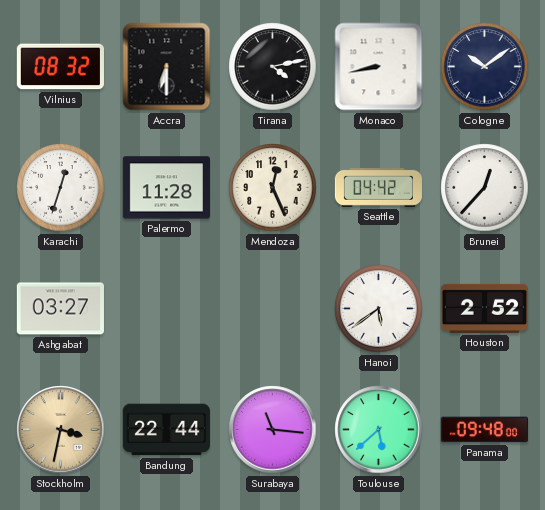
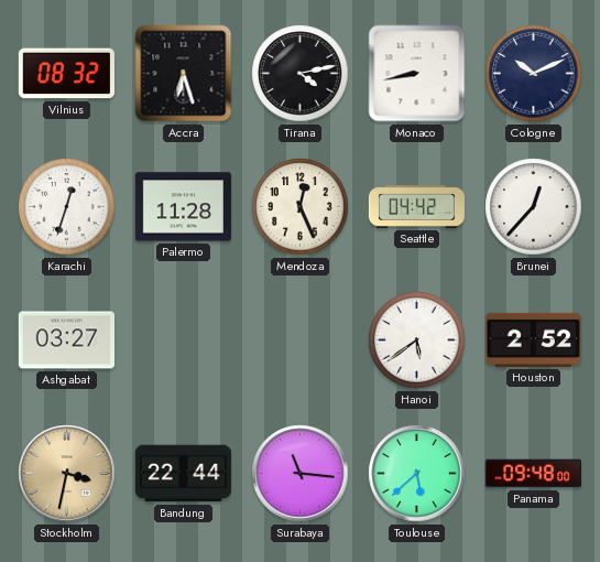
Accra: 6:30 -> 6:27
Cologne: 10:09 -> 10:11
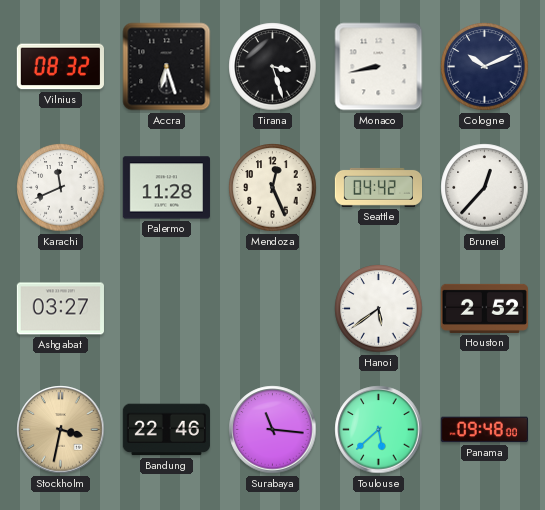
Tirana: 4:13 -> 3:27
Karachi: 12:33 -> 11:41
Bandung: 22:44 -> 22:46
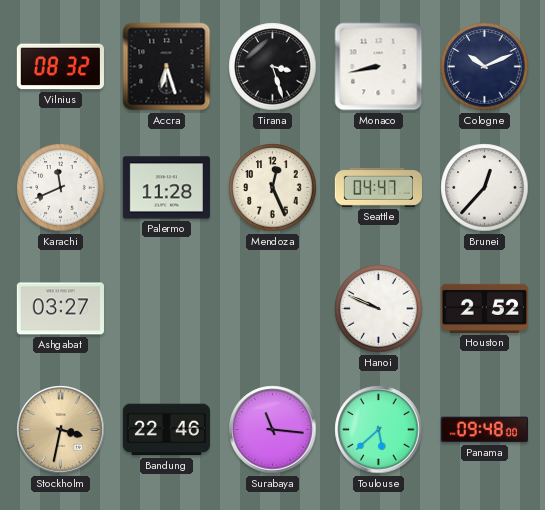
Seattle: 04:42 -> 04:47
Hanoi: 5:39 -> 9:49
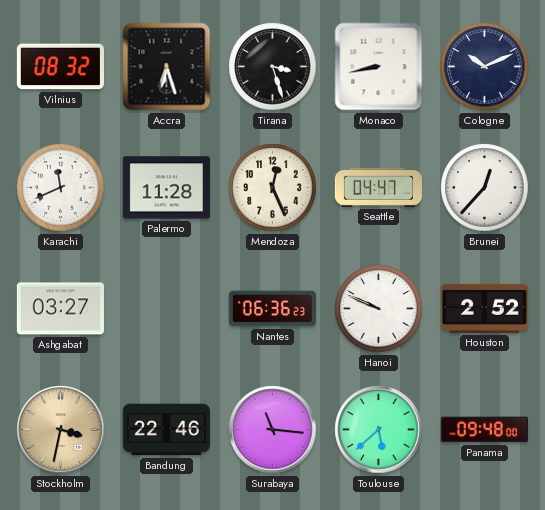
Nantes: none -> 06:36
